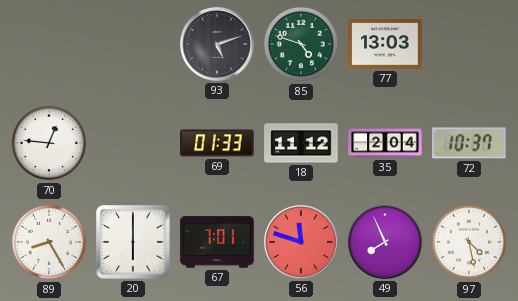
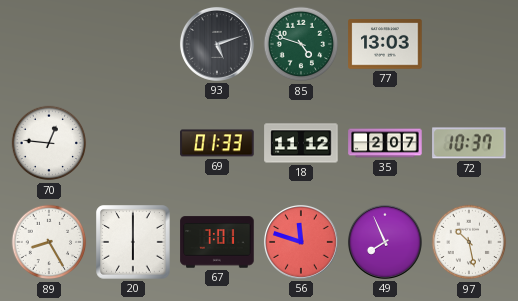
35: 2:04 -> 2:07
97: 4:28 -> 10:28
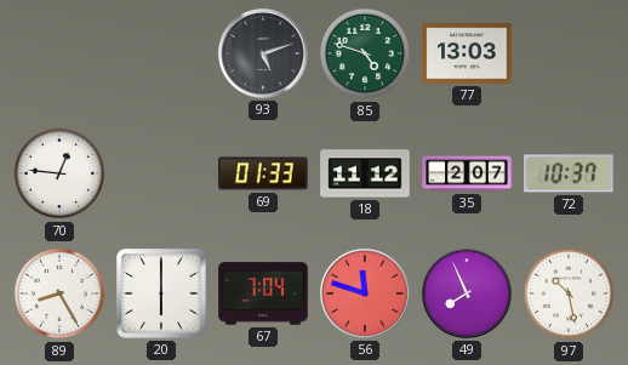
67: 7:01 -> 7:04
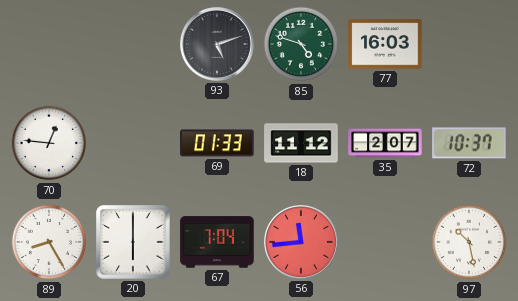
77: 13:03 -> 16:03
56: 11:48 -> 11:44
49: 7:56 -> none
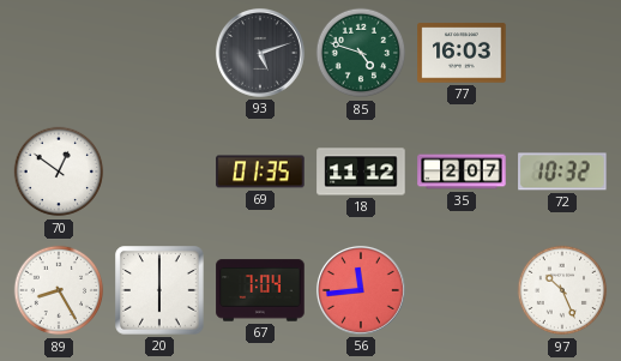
70: 12:46 -> 12:51
69: 01:33 -> 01:35
72: 10:37 -> 10:32
97: 10:28 -> 10:26
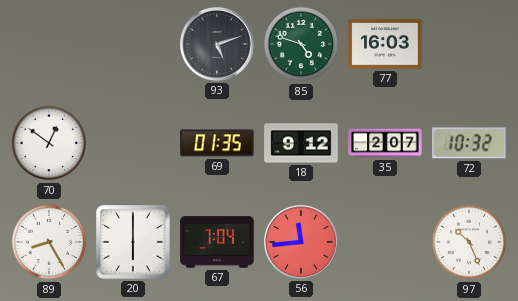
18: 11:12 -> 9:12
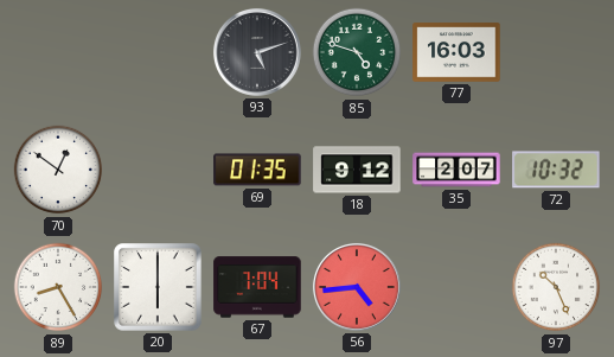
56: 11:44 -> 4:44
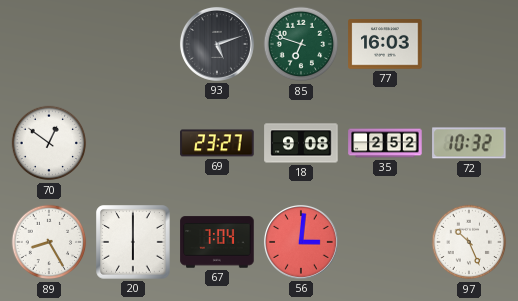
85: 4:48 -> 6:48
69: 01:35 -> 23:27
18: 9:12 -> 9:08
35: 2:07 -> 2:52
56: 4:44 -> 3:01
